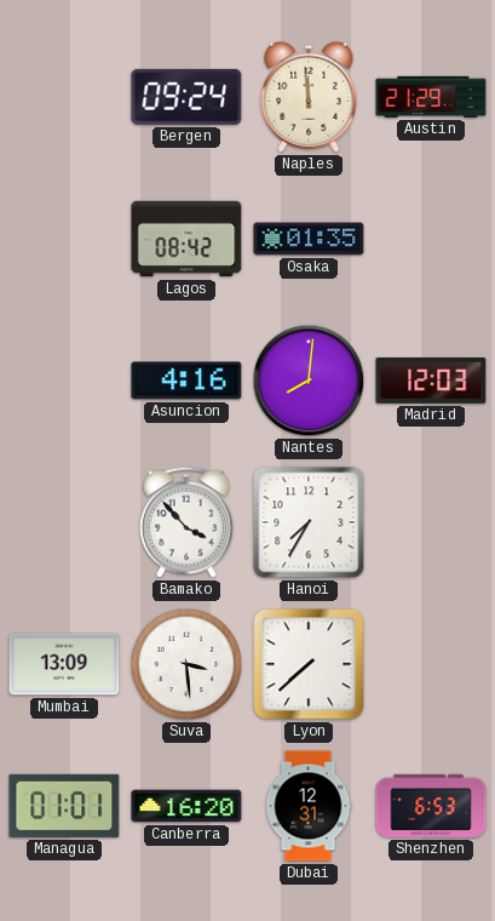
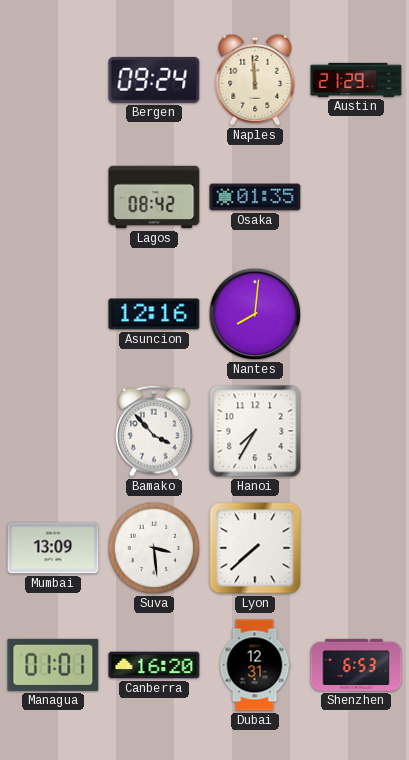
Asuncion: 4:16 -> 12:16
Madrid: 12:03 -> none
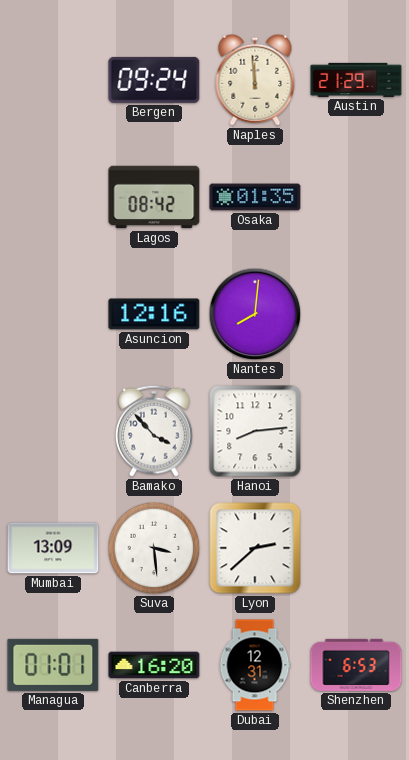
Hanoi: 7:35 -> 8:14
Lyon: 7:38 -> 2:38
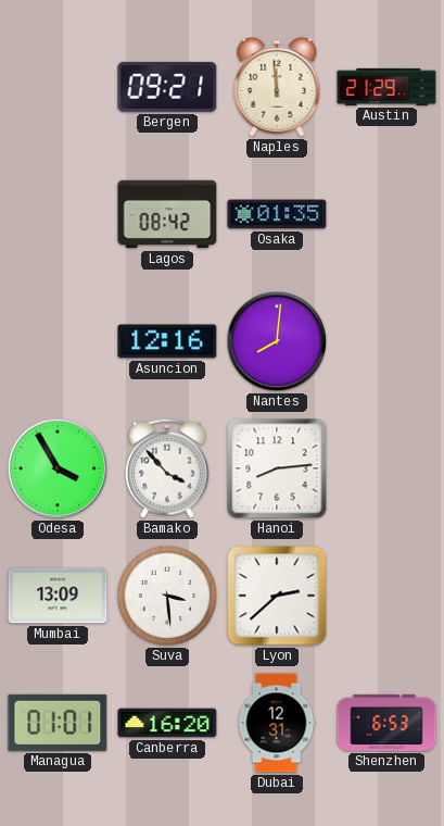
Bergen: 09:24 -> 09:21
Odesa: none -> 3:55
